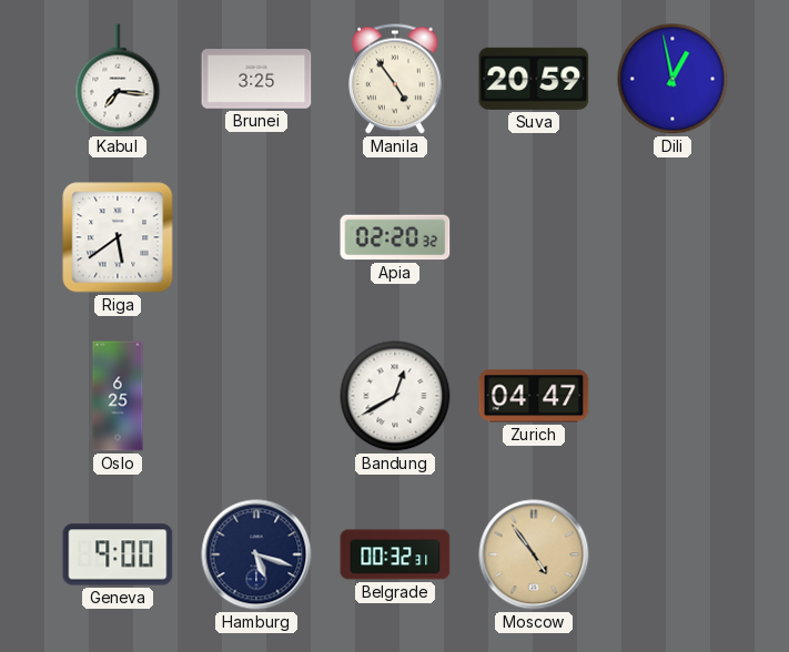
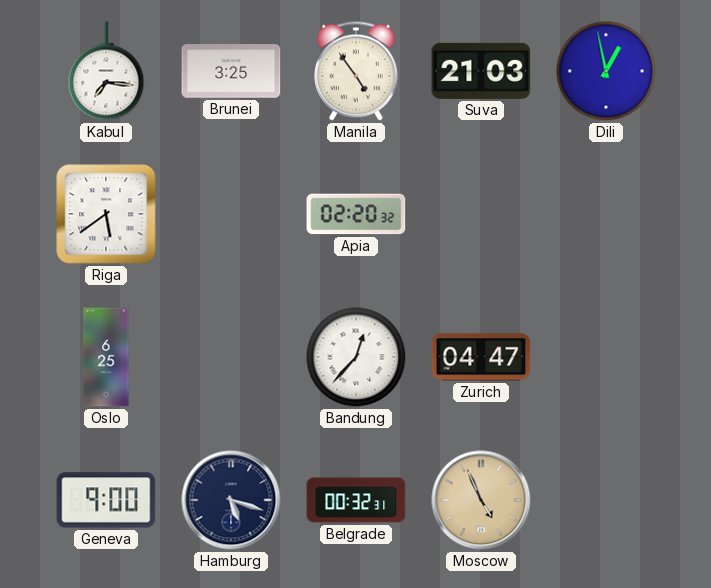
Suva: 20:59 -> 21:03
Bandung: 12:40 -> 12:37
Moscow: 4:54 -> 4:56
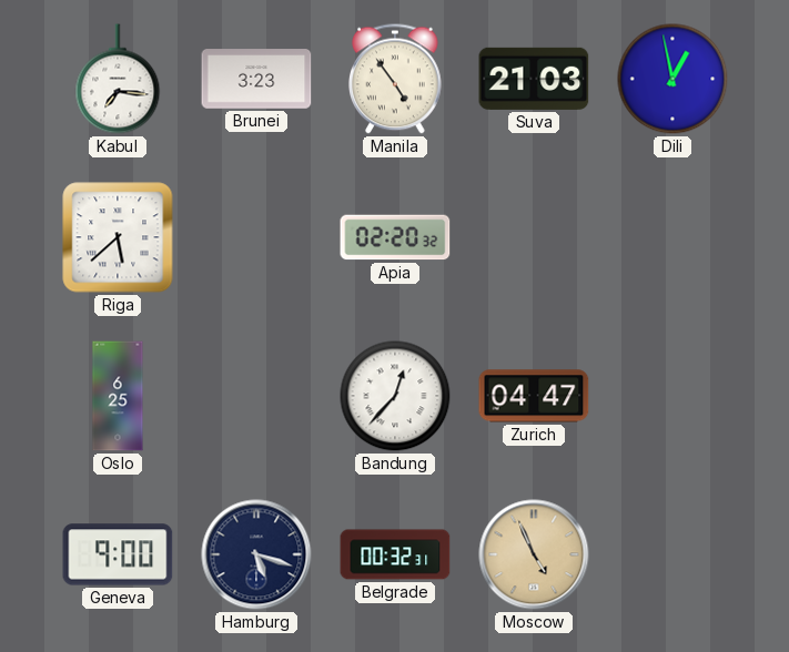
Brunei: 3:25 -> 3:23
Riga: 5:39 -> 5:38
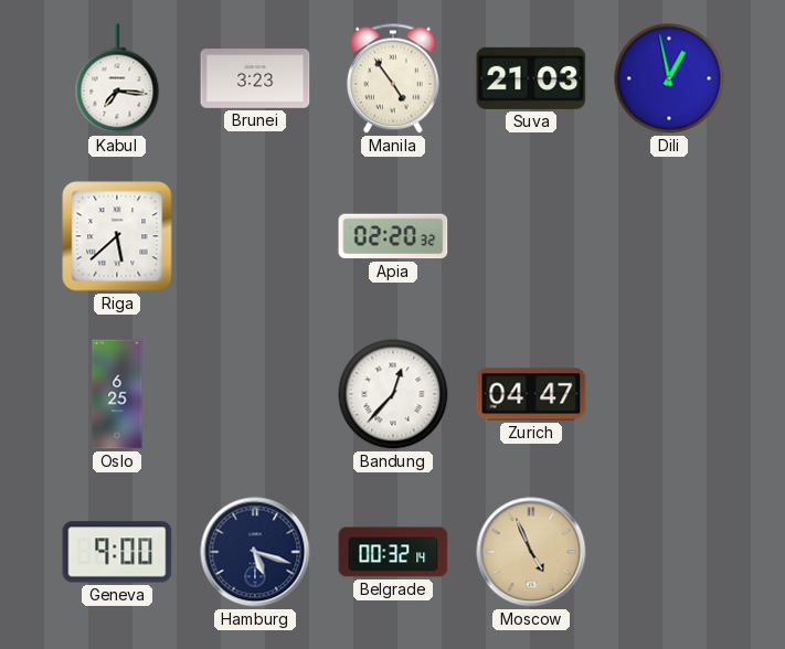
Belgrade: 00:32:31 -> 00:32:14
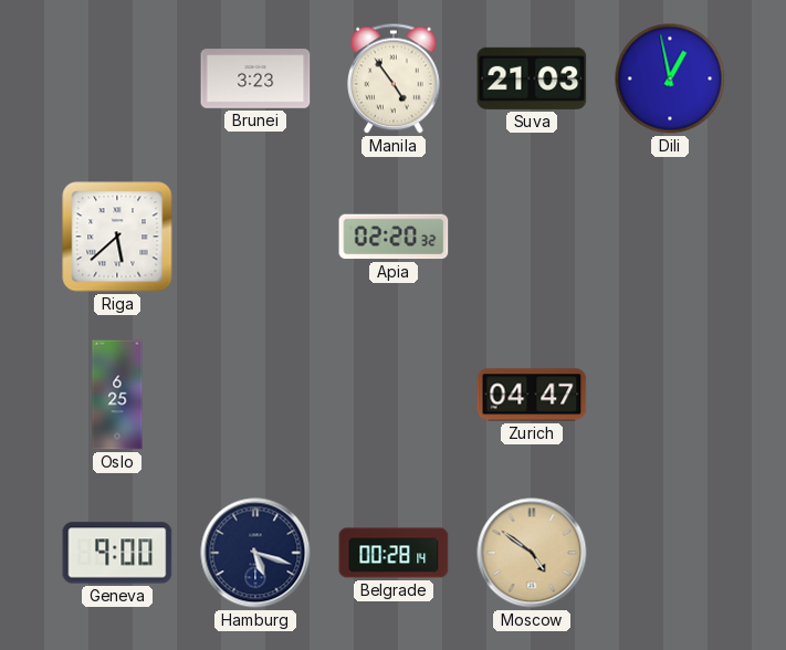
Kabul: 7:16 -> none
Bandung: 12:37 -> none
Belgrade: 00:32 -> 00:28
Moscow: 4:56 -> 4:51
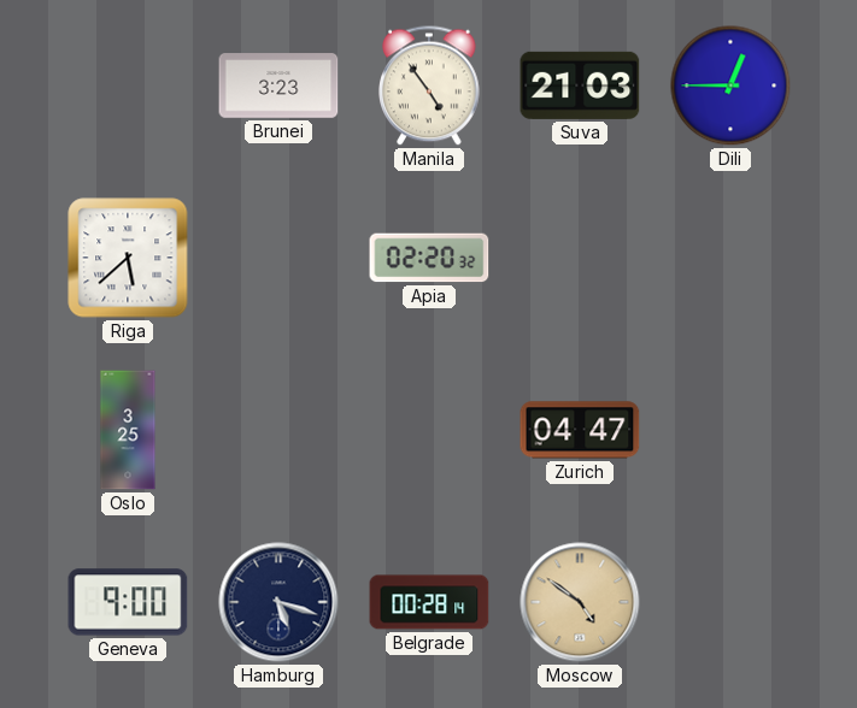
Dili: 12:58 -> 12:45
Oslo: 6:25 -> 3:25
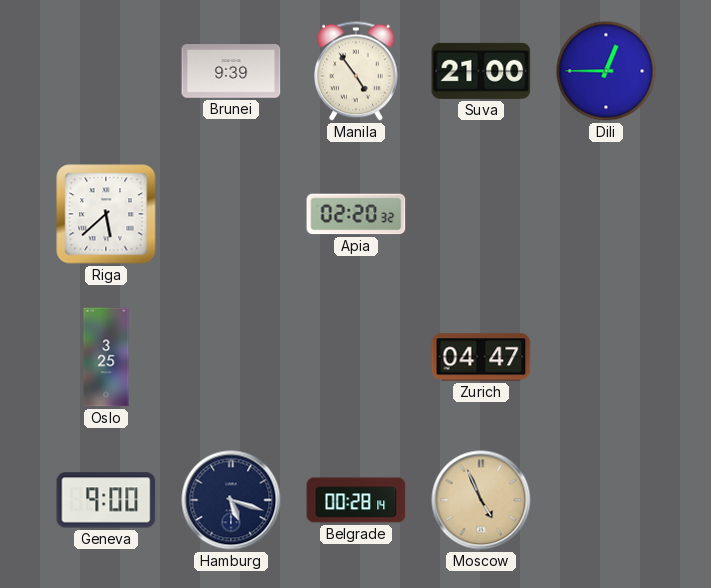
Brunei: 3:23 -> 9:39
Suva: 21:03 -> 21:00
Moscow: 4:51 -> 4:56
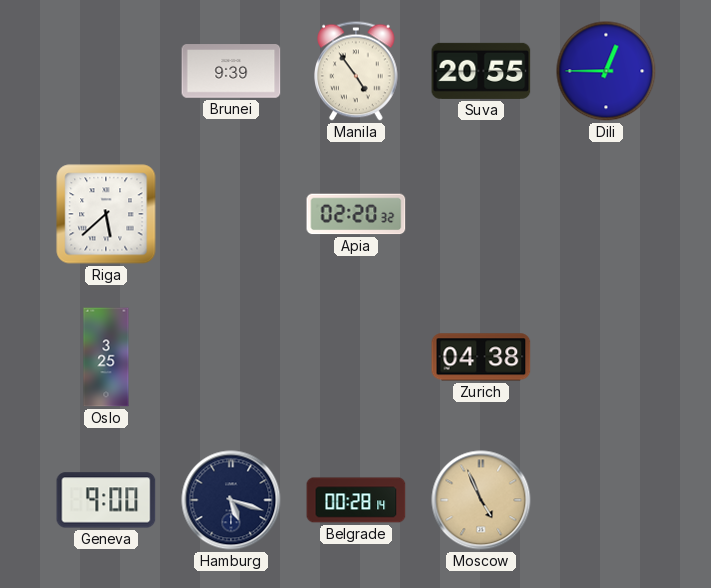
Suva: 21:00 -> 20:55
Zurich: 04:47 -> 04:38
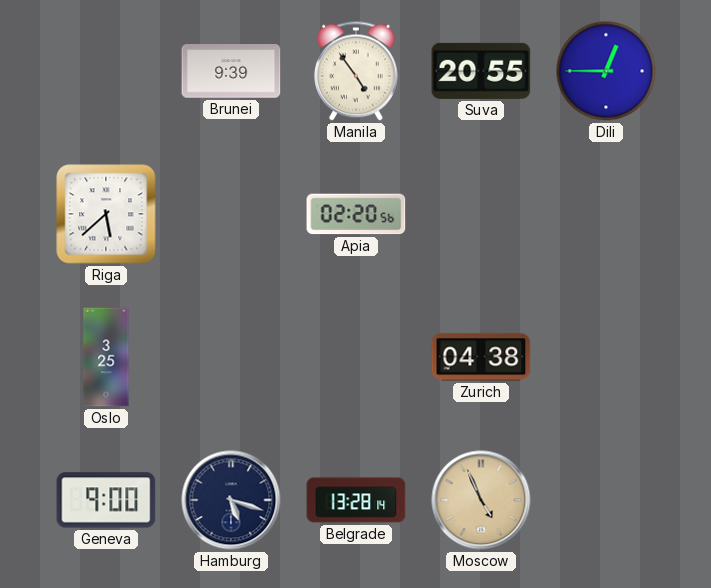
Apia: 02:20:32 -> 02:20:56
Belgrade: 00:28 -> 13:28
